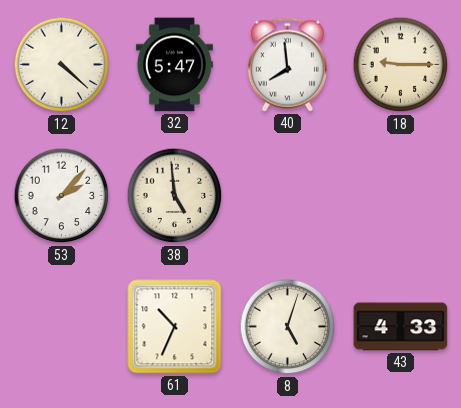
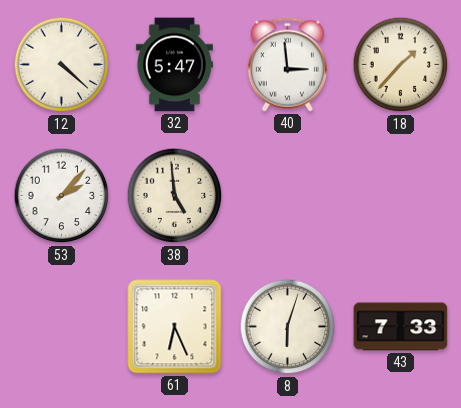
40: 7:59 -> 2:59
18: 9:15 -> 1:37
61: 10:34 -> 6:26
8: 5:03 -> 6:03
43: 4:33 -> 7:33
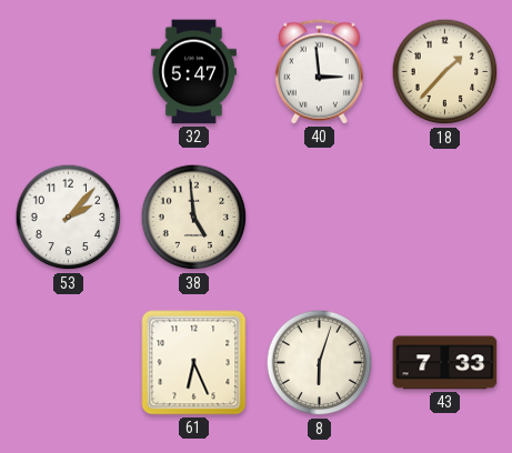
12: 4:22 -> none
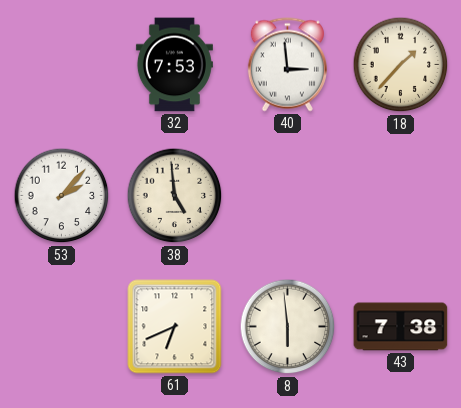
32: 5:47 -> 7:53
61: 6:26 -> 6:41
8: 6:03 -> 5:59
43: 7:33 -> 7:38
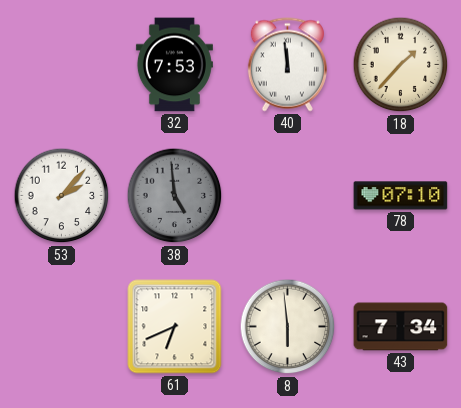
40: 2:59 -> 11:59
38 dial: cream -> grey
78: none -> 07:10
43: 7:38 -> 7:34
